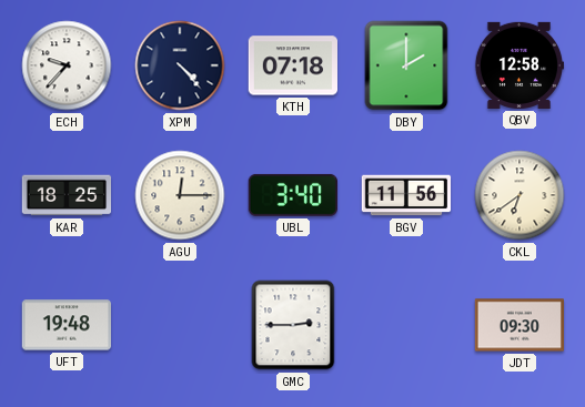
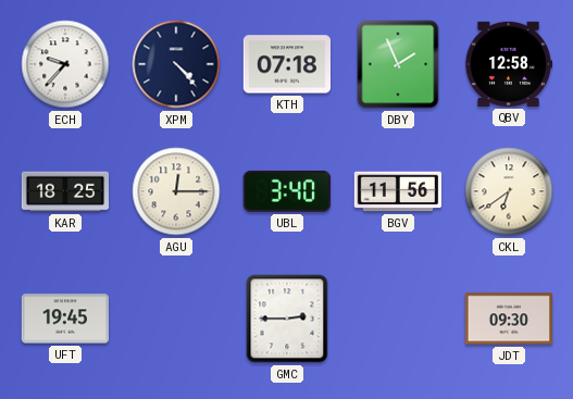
DBY: 2:00 -> 1:56
UFT: 19:48 -> 19:45
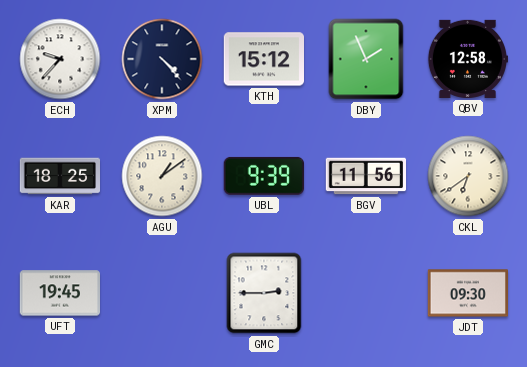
KTH: 07:18 -> 15:12
AGU: 12:15 -> 1:09
UBL: 3:40 -> 9:39
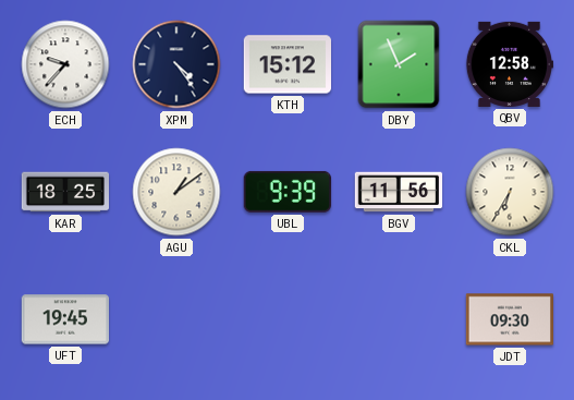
XPM: 4:23 -> 4:24
CKL: 6:39 -> 6:35
GMC: 2:45 -> none
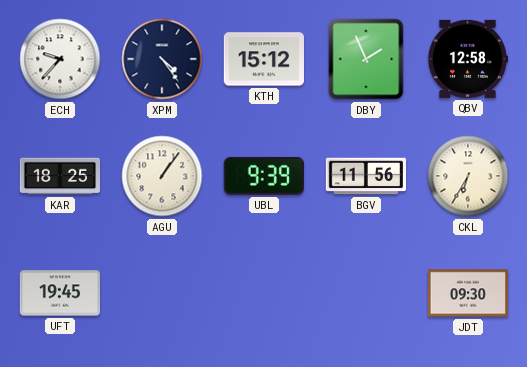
AGU: 1:09 -> 1:06
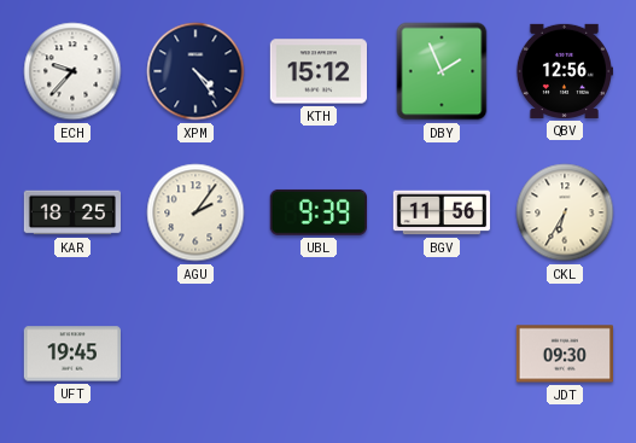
QBV: 12:58 -> 12:56
AGU: 1:06 -> 2:06
